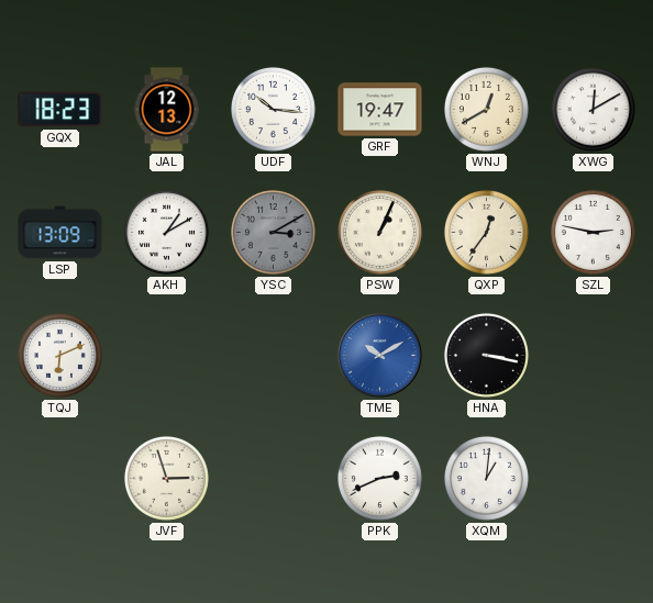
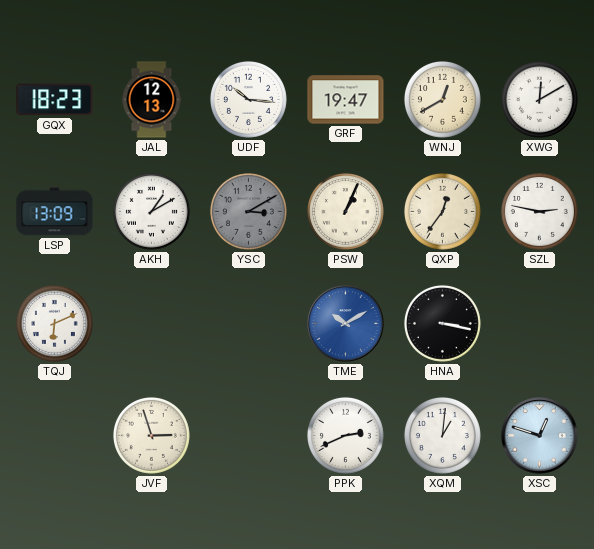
XSC: none -> 12:48
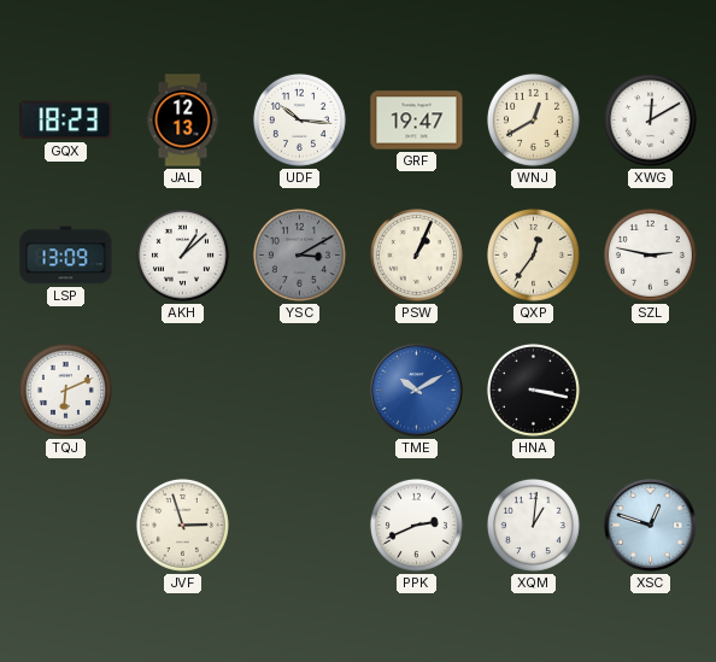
AKH: 1:10 -> 1:08
